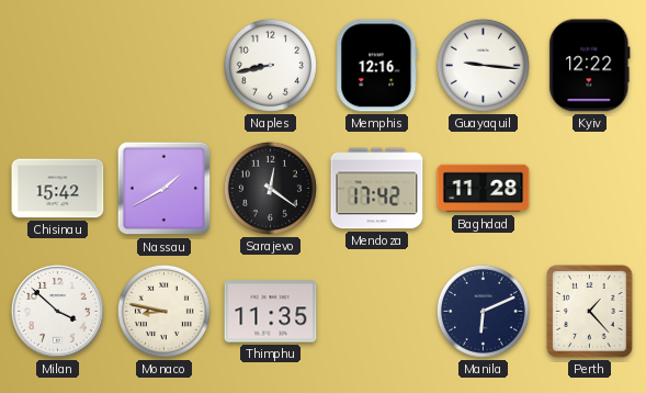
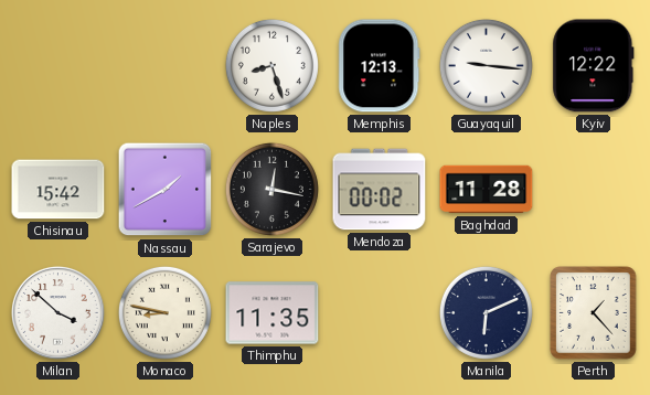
Naples: 8:43 -> 8:27
Memphis: 12:16 -> 12:13
Sarajevo: 12:21 -> 12:17
Mendoza: 17:42 -> 00:02
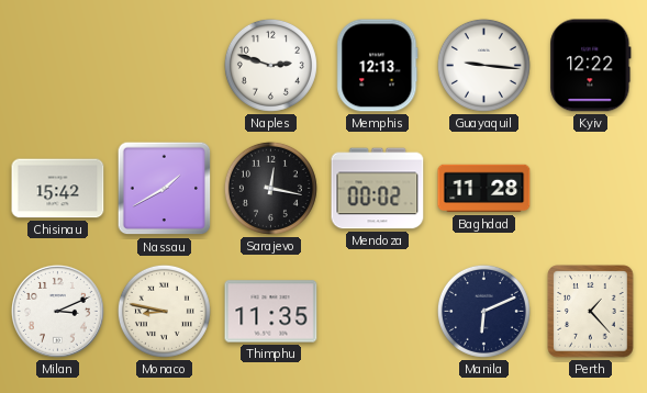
Naples: 8:27 -> 2:48
Milan: 3:52 -> 3:11
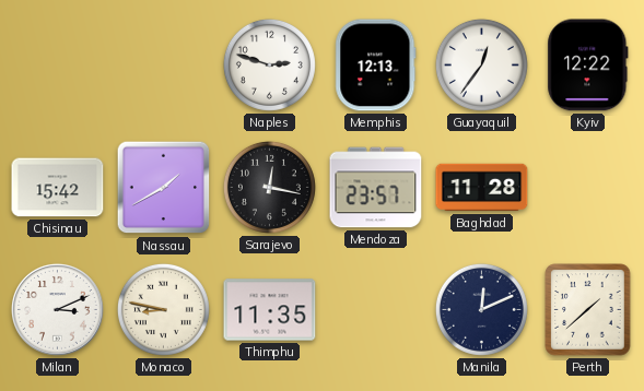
Guayaquil: 9:16 -> 12:36
Mendoza: 00:02 -> 23:57
Manila: 6:11 -> 12:11
Perth: 1:23 -> 1:38
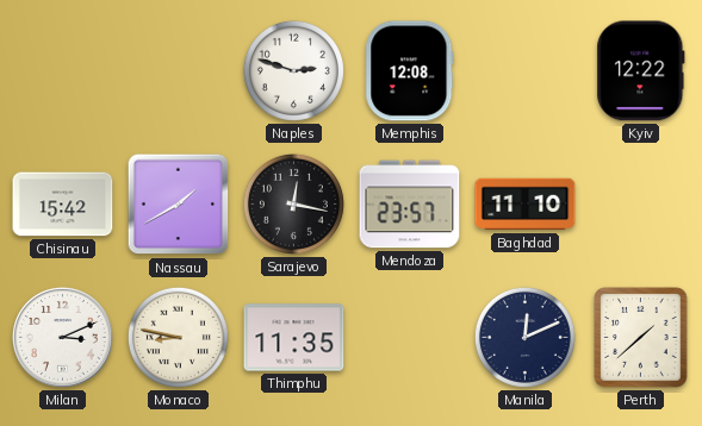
Memphis: 12:13 -> 12:08
Guayaquil: 12:36 -> none
Baghdad: 11:28 -> 11:10
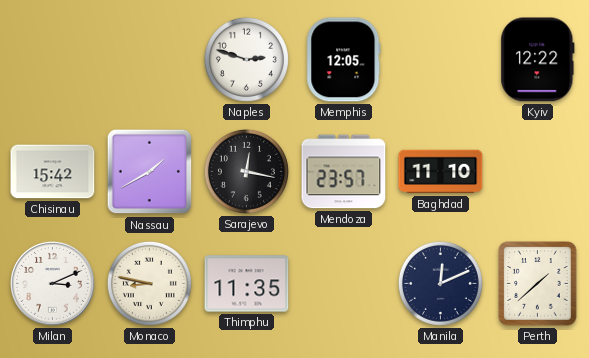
Memphis: 12:08 -> 12:05
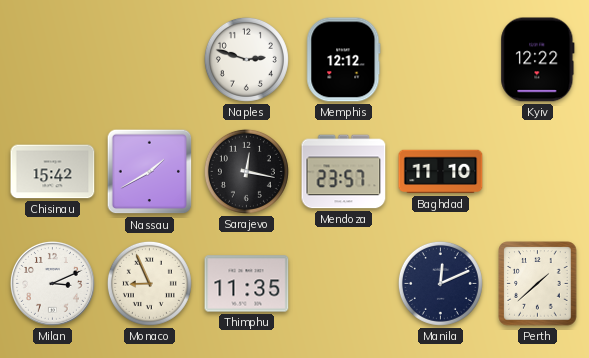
Memphis: 12:05 -> 12:12
Monaco: 8:47 -> 8:56
